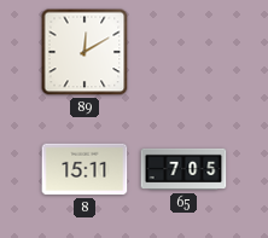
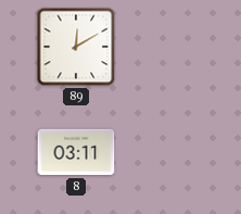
8: 15:11 -> 03:11
65: 7:05 -> none
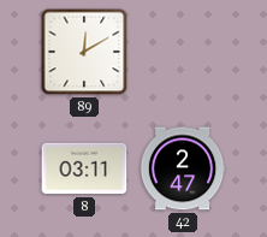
42: none -> 2:47
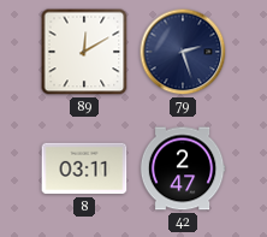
79: none -> 2:27
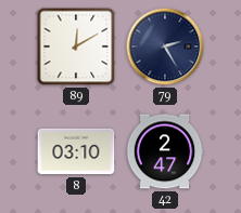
79: 2:27 -> 2:25
8: 03:11 -> 03:10
